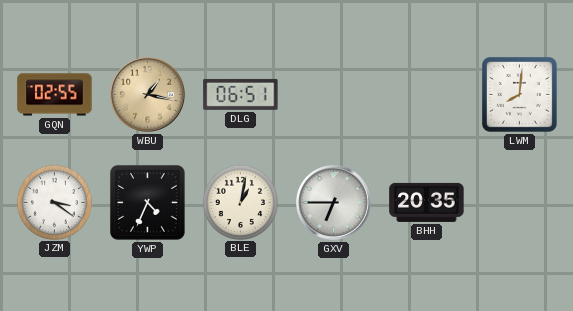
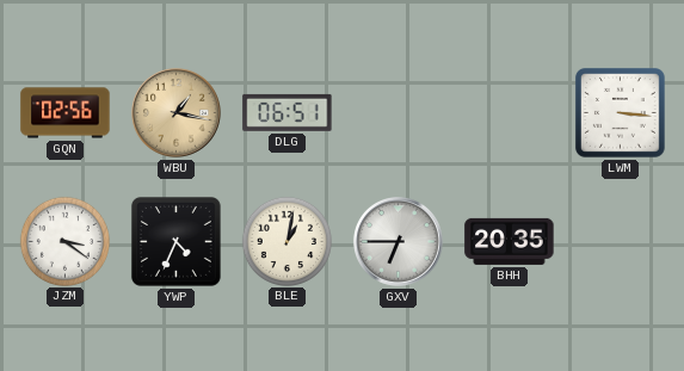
GQN: 02:55 -> 02:56
LWM: 8:01 -> 3:16
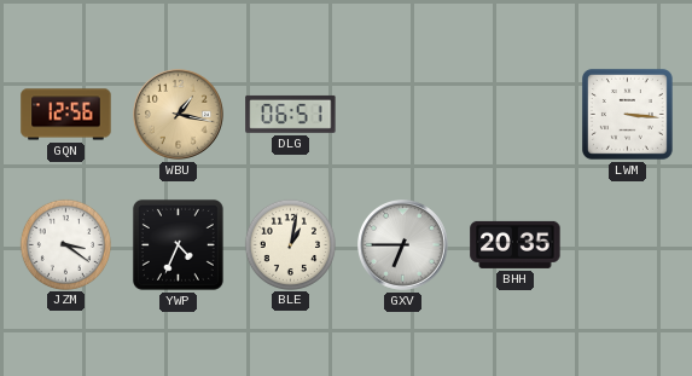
GQN: 02:56 -> 12:56
